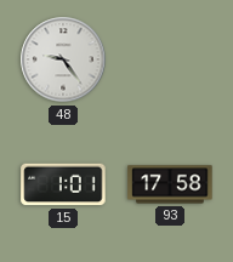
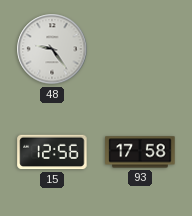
15: 1:01 -> 12:56
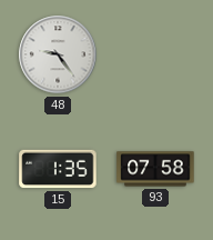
15: 12:56 -> 1:35
93: 17:58 -> 07:58
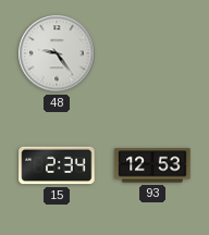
15: 1:35 -> 2:34
93: 07:58 -> 12:53
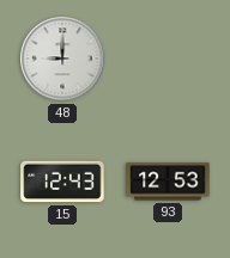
48: 9:24 -> 9:00
15: 2:34 -> 12:43
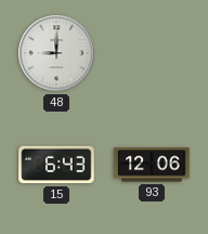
15: 12:43 -> 6:43
93: 12:53 -> 12:06
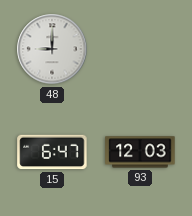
15: 6:43 -> 6:47
93: 12:06 -> 12:03
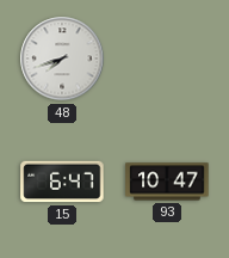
48: 9:00 -> 7:42
93: 12:03 -> 10:47
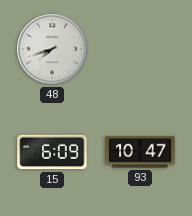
15: 6:47 -> 6:09
